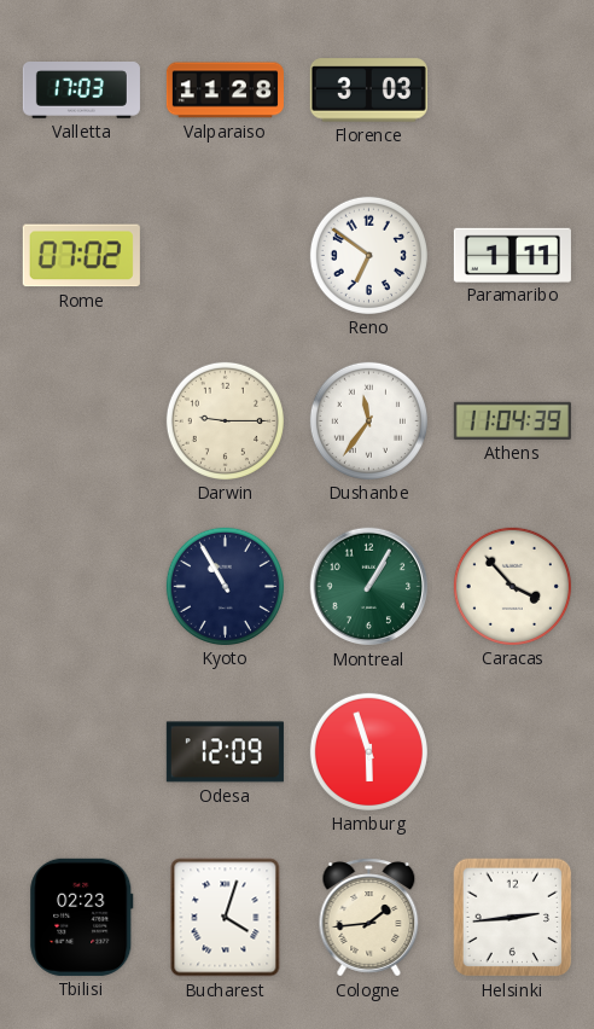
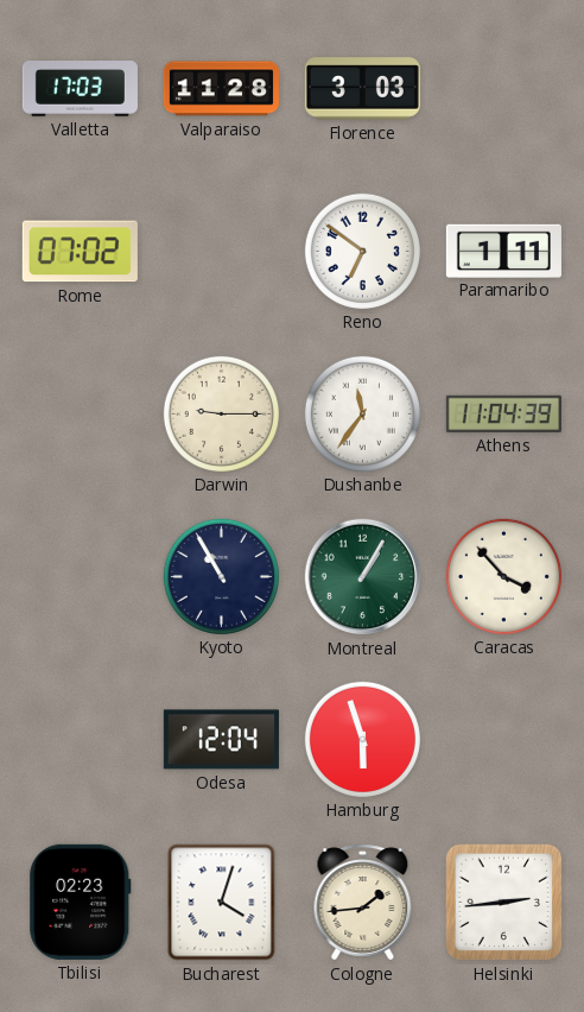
Odesa: 12:09 -> 12:04
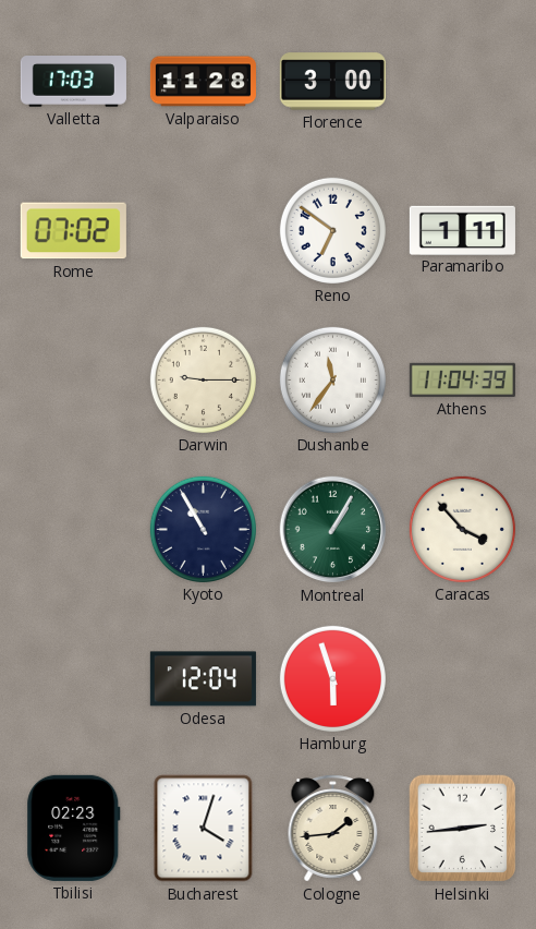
Florence: 3:03 -> 3:00
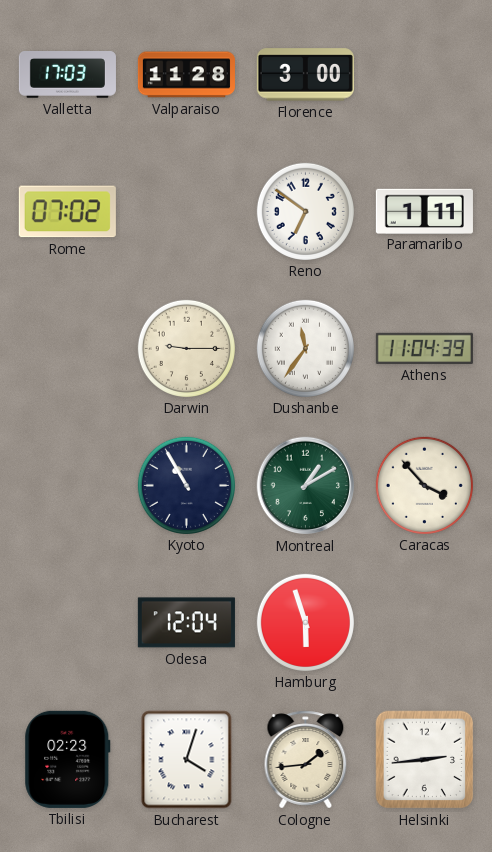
Montreal: 1:05 -> 1:10
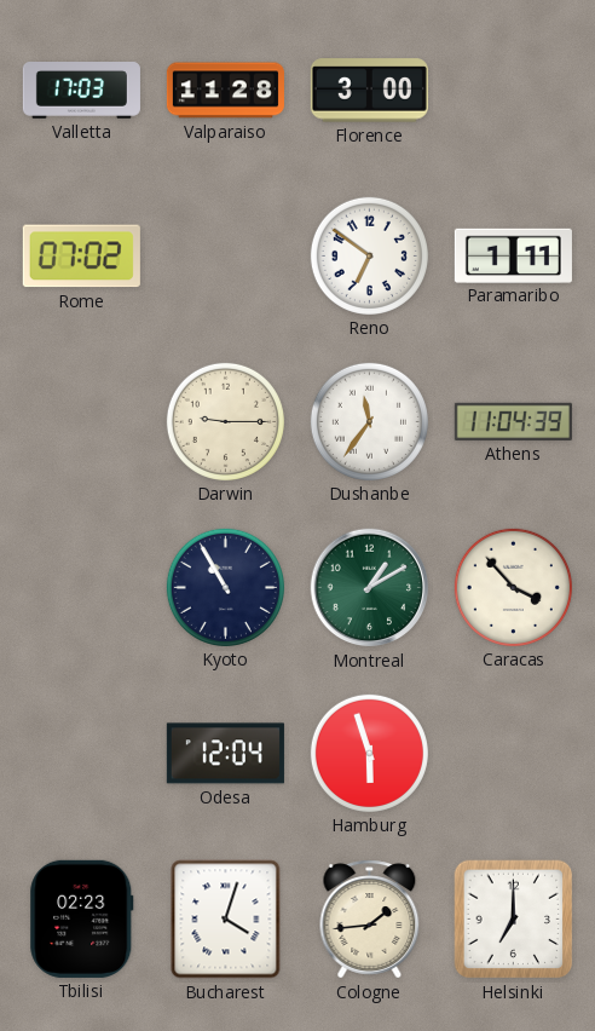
Helsinki: 2:44 -> 7:00
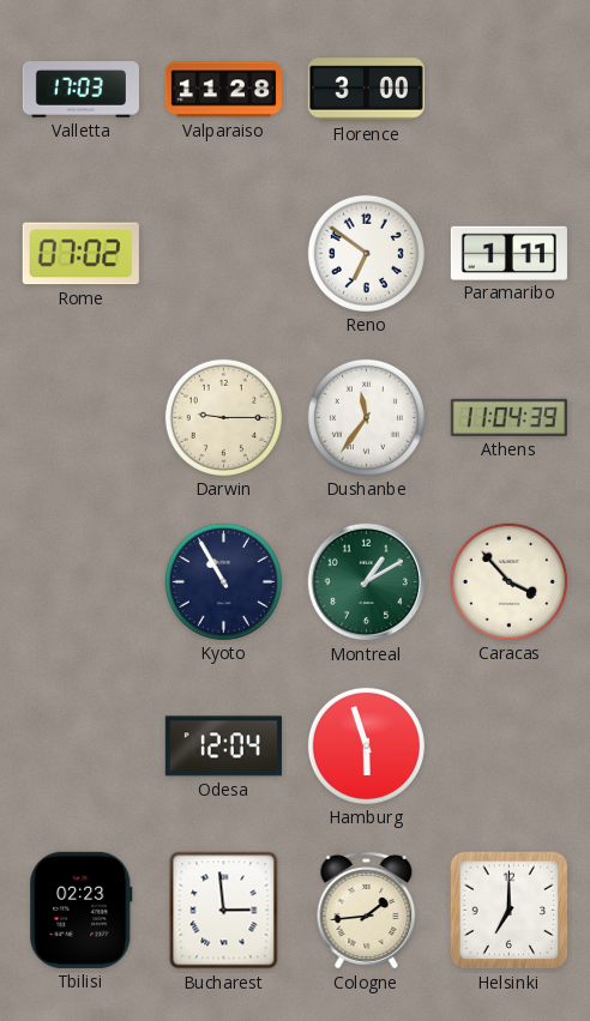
Bucharest: 4:03 -> 2:59
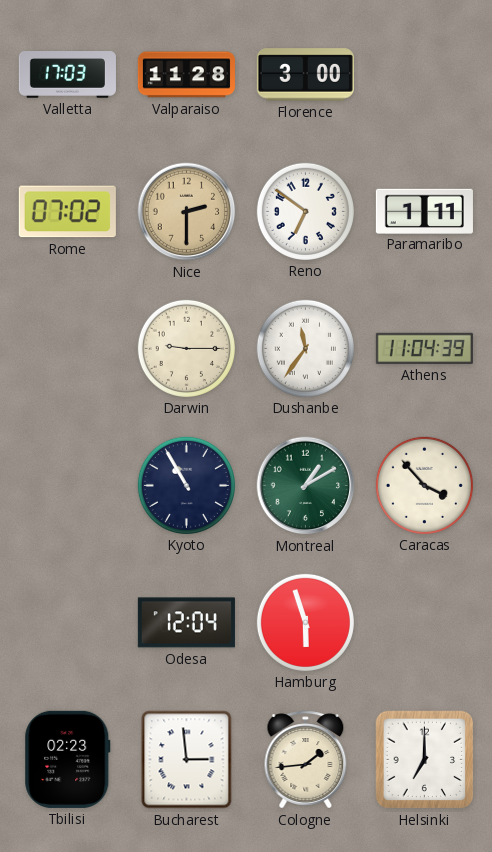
Nice: none -> 2:30
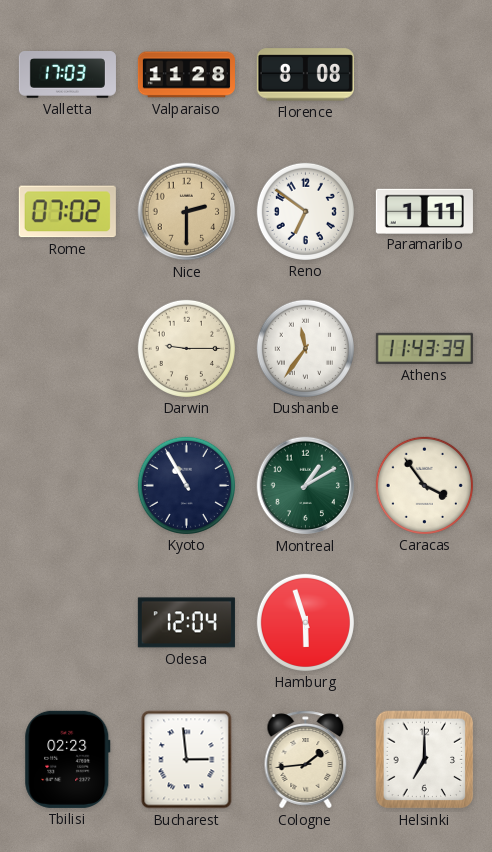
Florence: 3:00 -> 8:08
Athens: 11:04 -> 11:43
Caracas: 3:53 -> 3:54
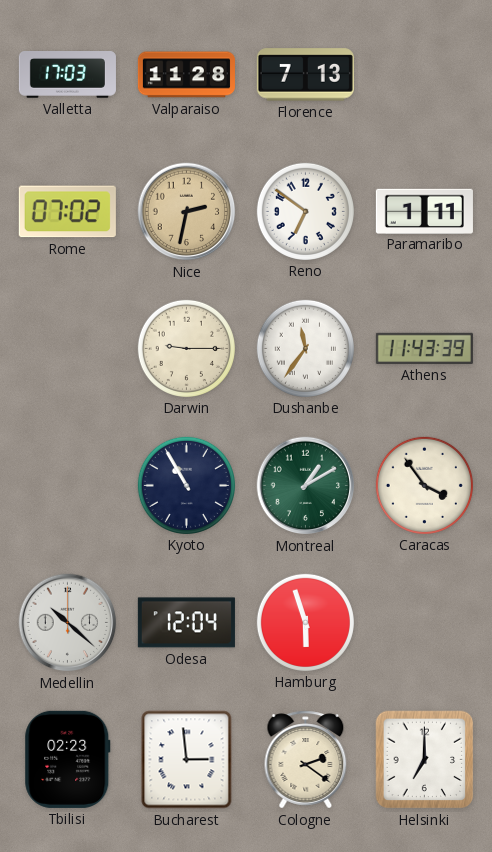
Florence: 8:08 -> 7:13
Nice: 2:30 -> 2:32
Medellin: none -> 10:22
Cologne: 1:44 -> 2:21
